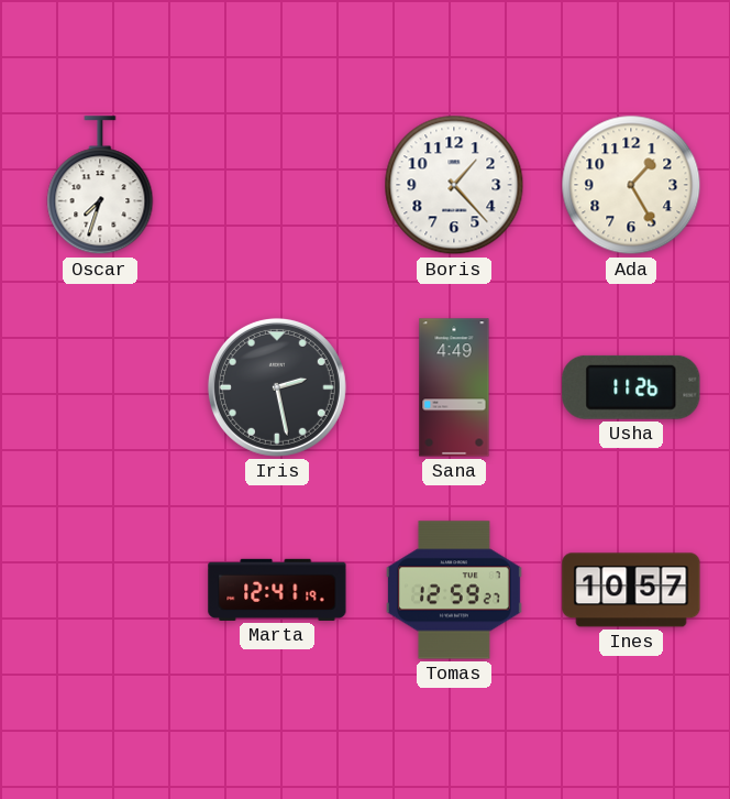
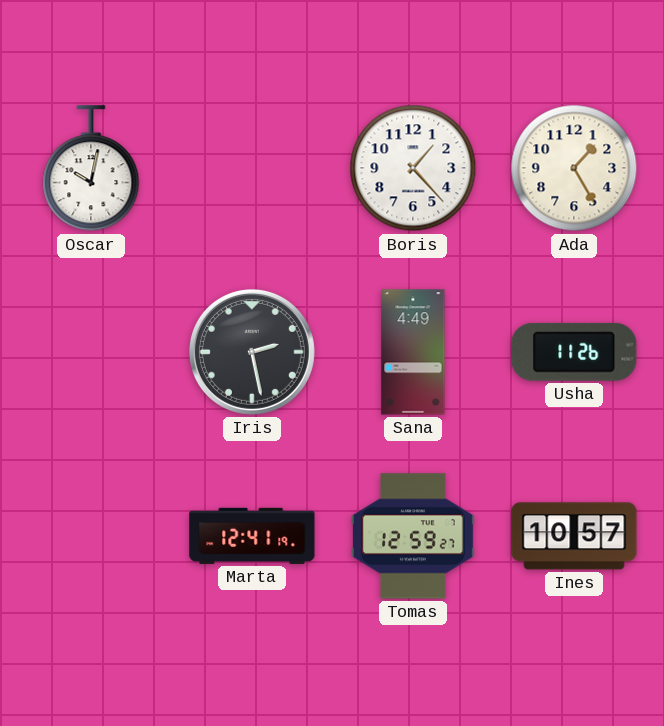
Oscar: 7:33 -> 10:02
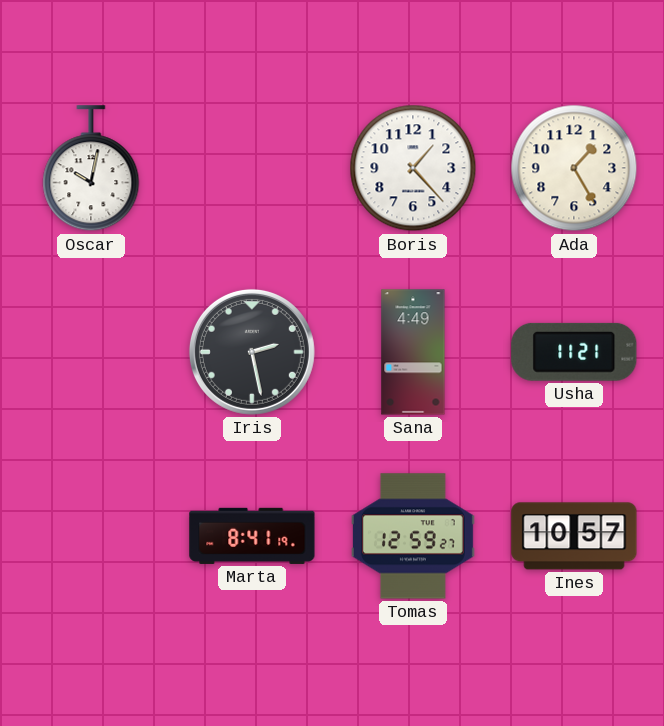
Usha: 11:26 -> 11:21
Marta: 12:41 -> 8:41
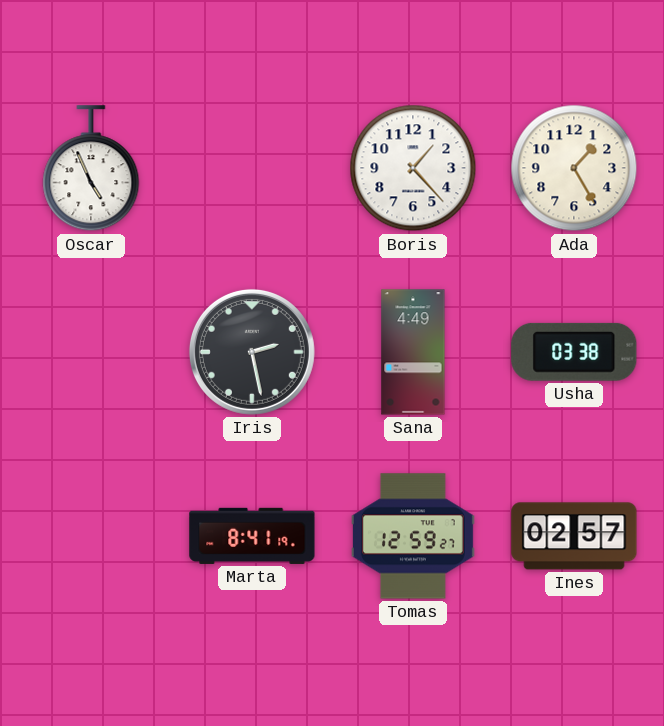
Oscar: 10:02 -> 4:56
Usha: 11:21 -> 03:38
Ines: 10:57 -> 02:57
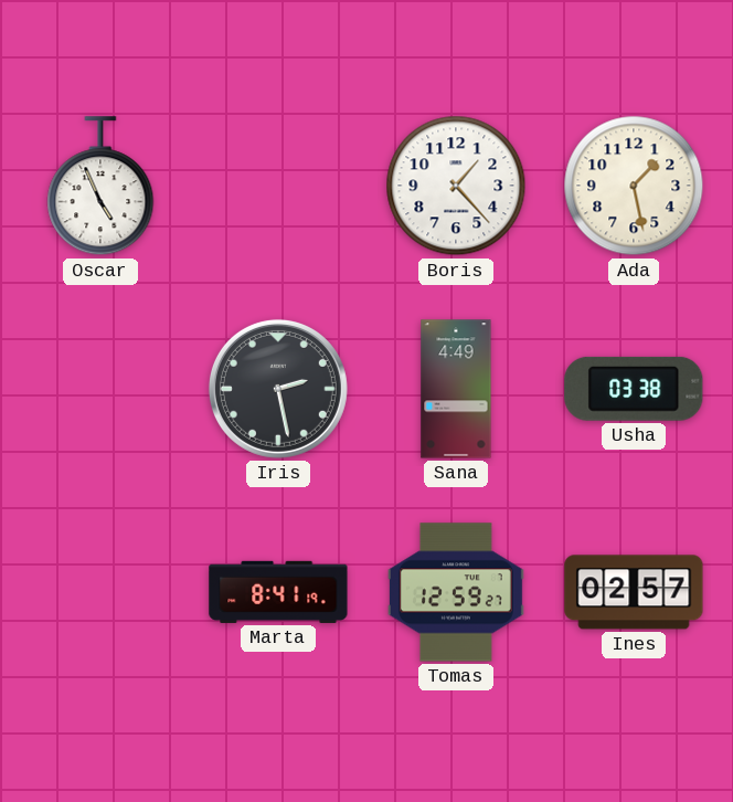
Ada: 1:25 -> 1:28
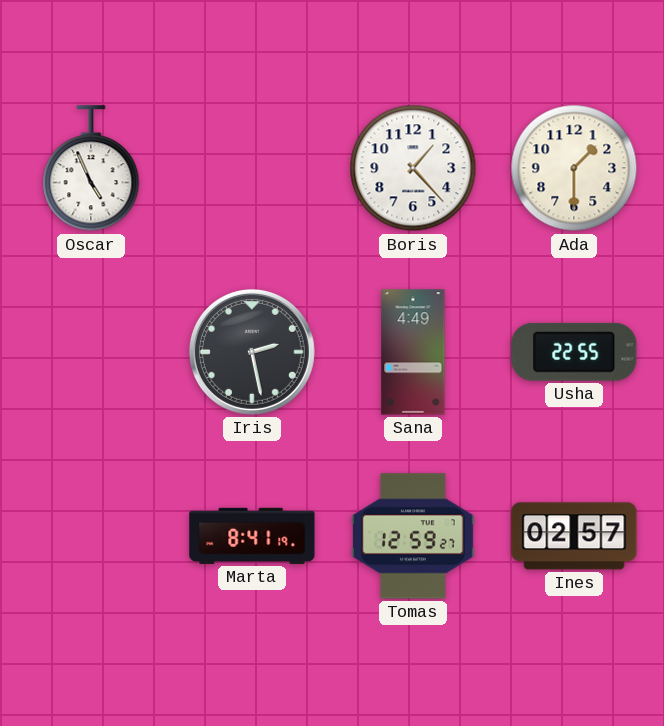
Ada: 1:28 -> 1:30
Usha: 03:38 -> 22:55
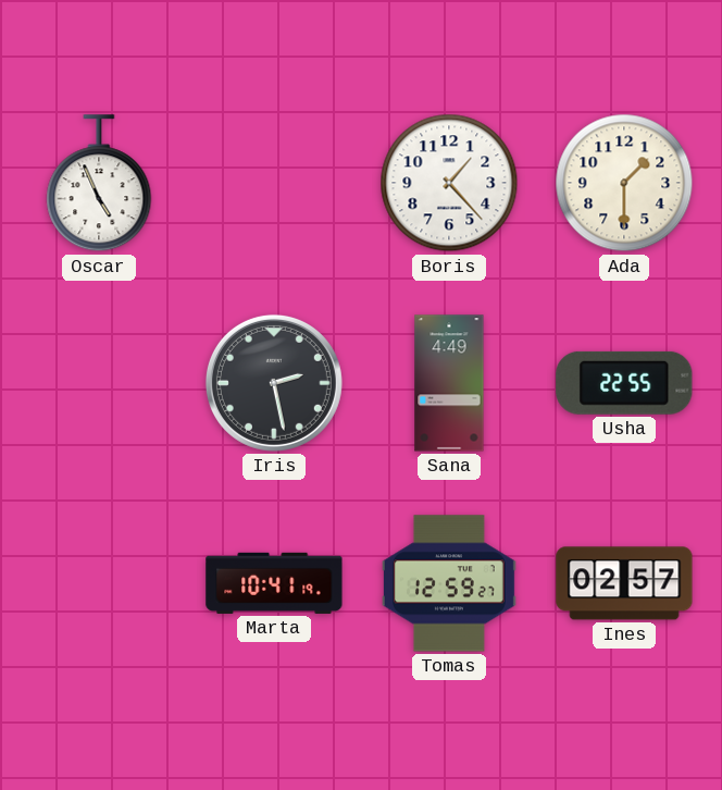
Marta: 8:41 -> 10:41
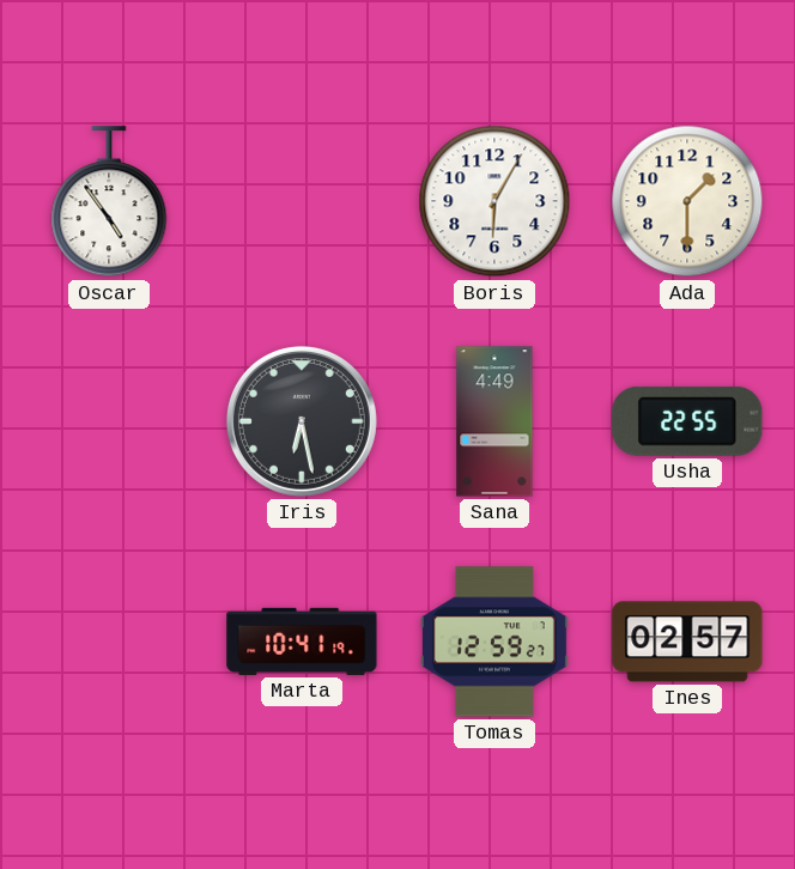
Oscar: 4:56 -> 4:54
Boris: 1:23 -> 6:05
Iris: 2:28 -> 6:28
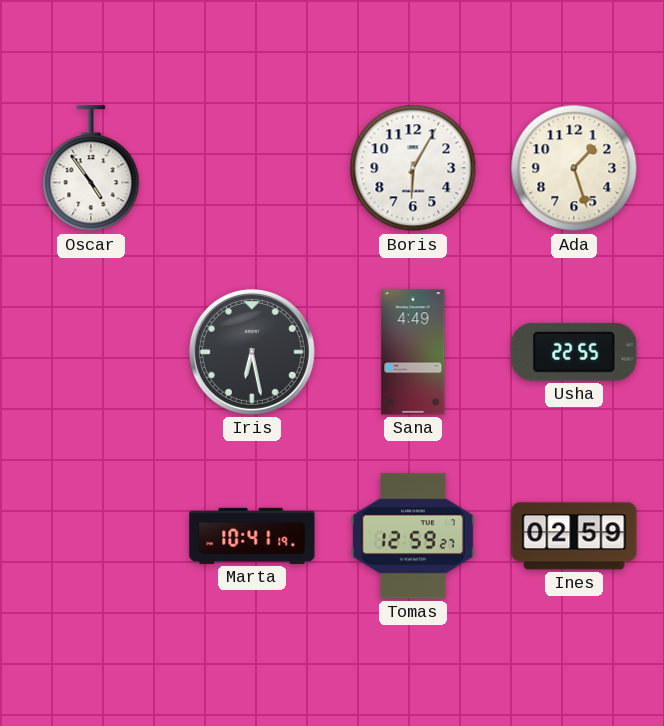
Ada: 1:30 -> 1:27
Ines: 02:57 -> 02:59
